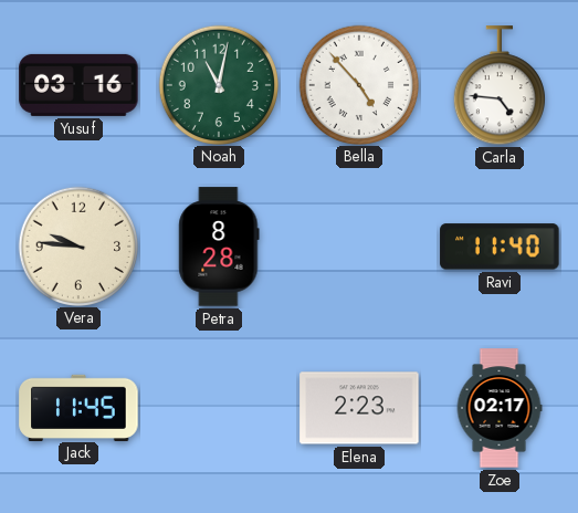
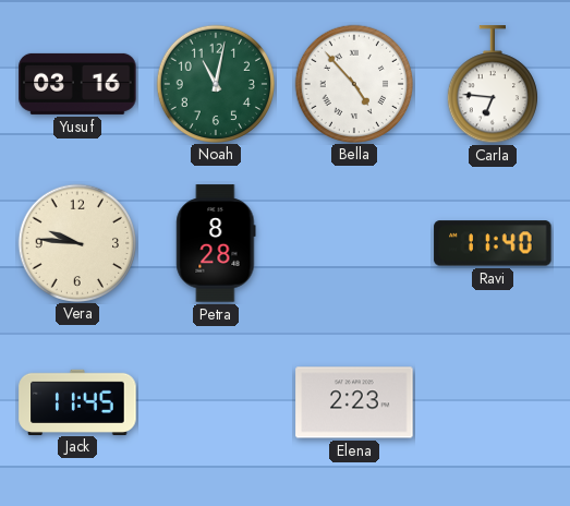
Carla: 4:46 -> 6:46
Zoe: 02:17 -> none
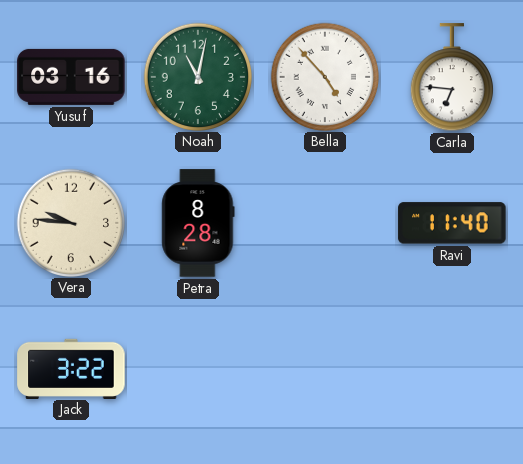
Jack: 11:45 -> 3:22
Elena: 2:23 -> none
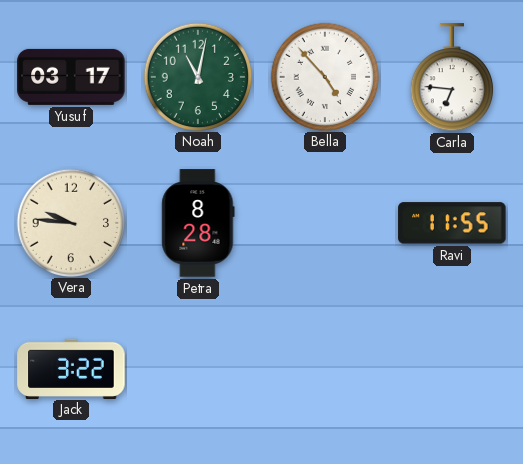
Yusuf: 03:16 -> 03:17
Ravi: 11:40 -> 11:55
